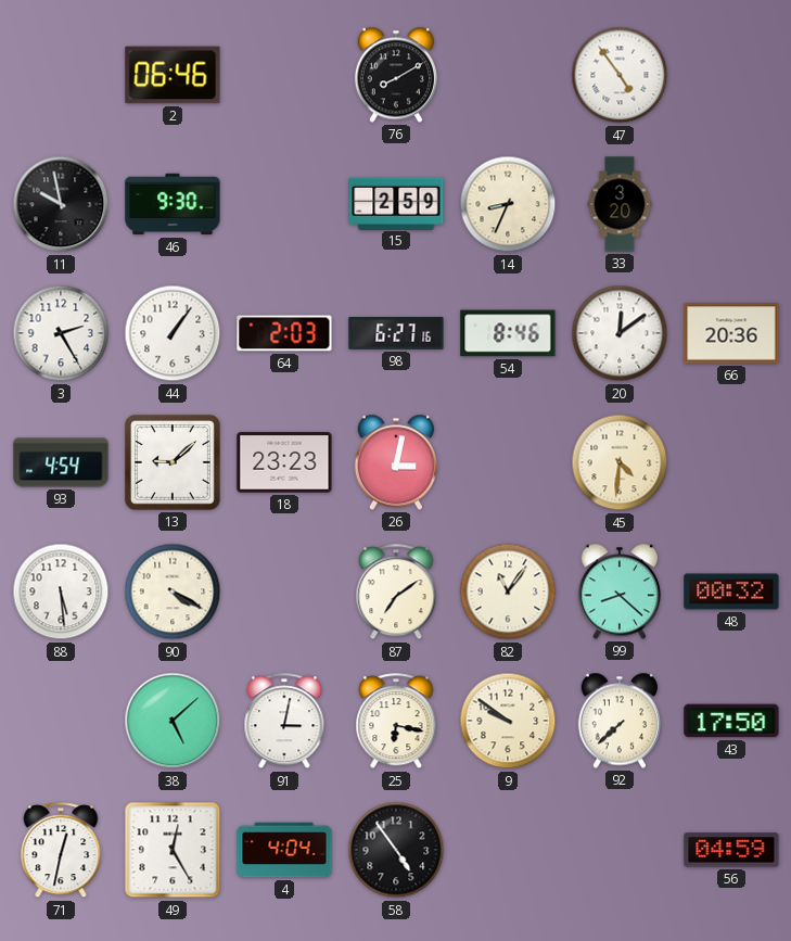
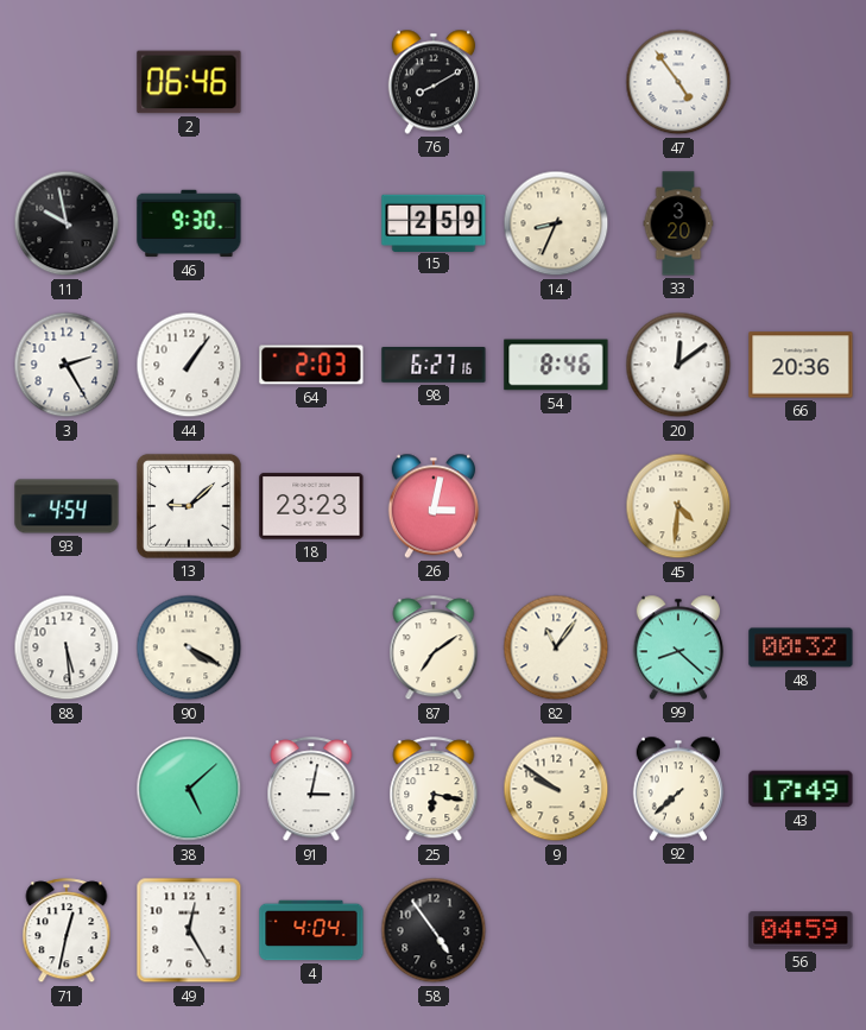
43: 17:50 -> 17:49
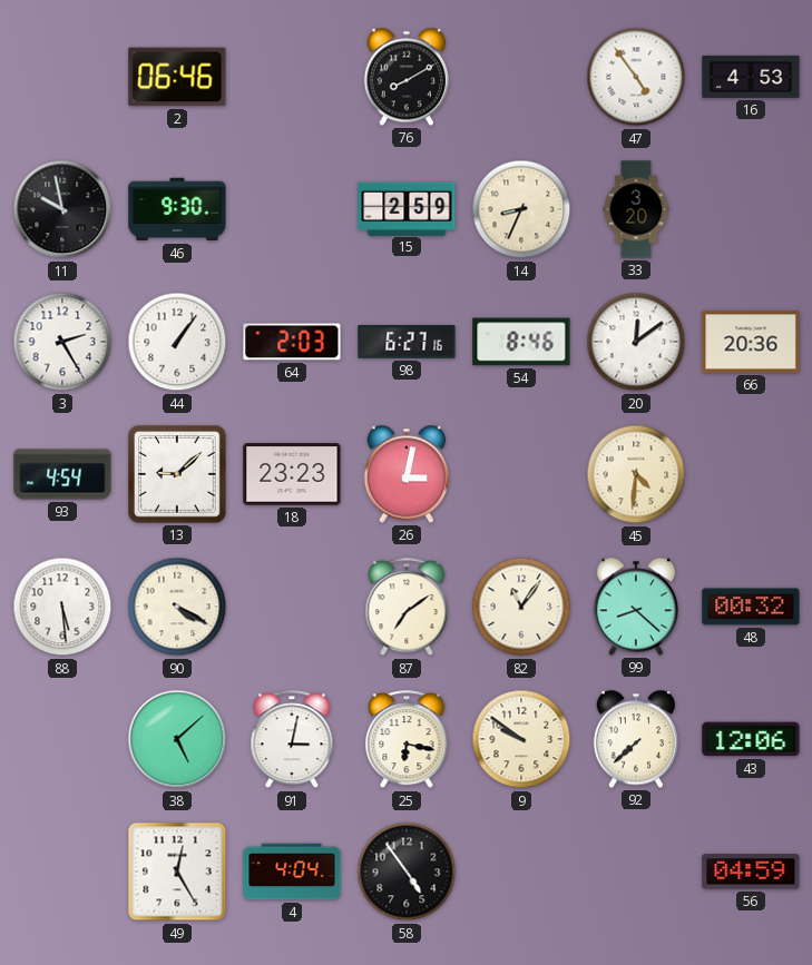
16: none -> 4:53
43: 17:49 -> 12:06
71: 12:32 -> none
